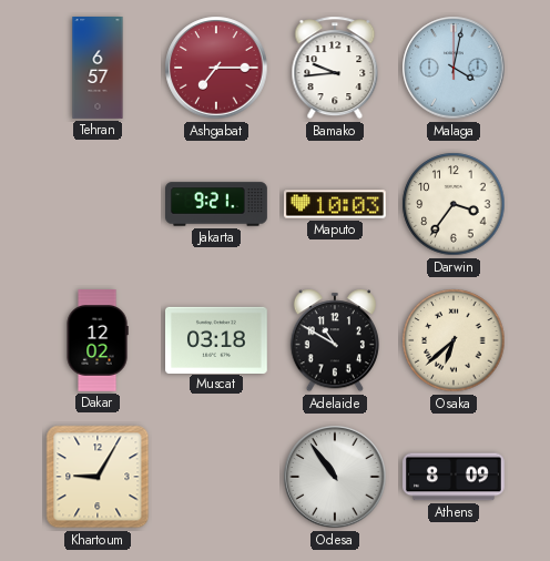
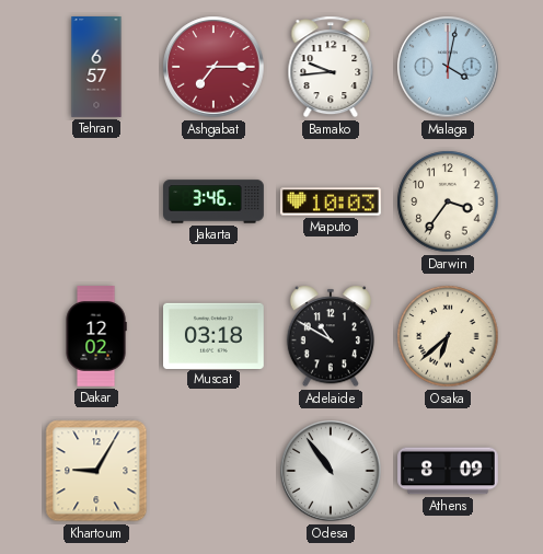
Jakarta: 9:21 -> 3:46
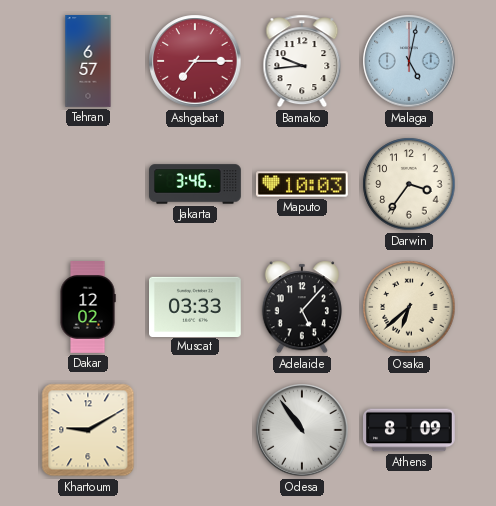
Malaga: 4:02 -> 5:02
Muscat: 03:18 -> 03:33
Adelaide: 10:50 -> 5:07
Khartoum: 9:05 -> 9:10
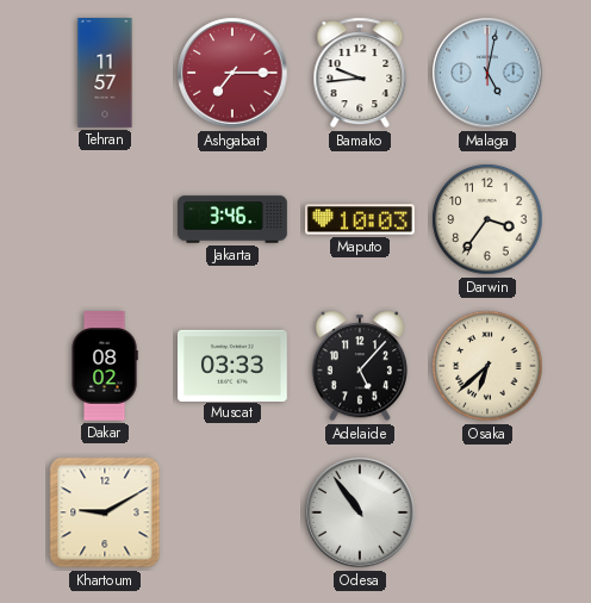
Tehran: 6:57 -> 11:57
Dakar: 12:02 -> 08:02
Athens: 8:09 -> none
